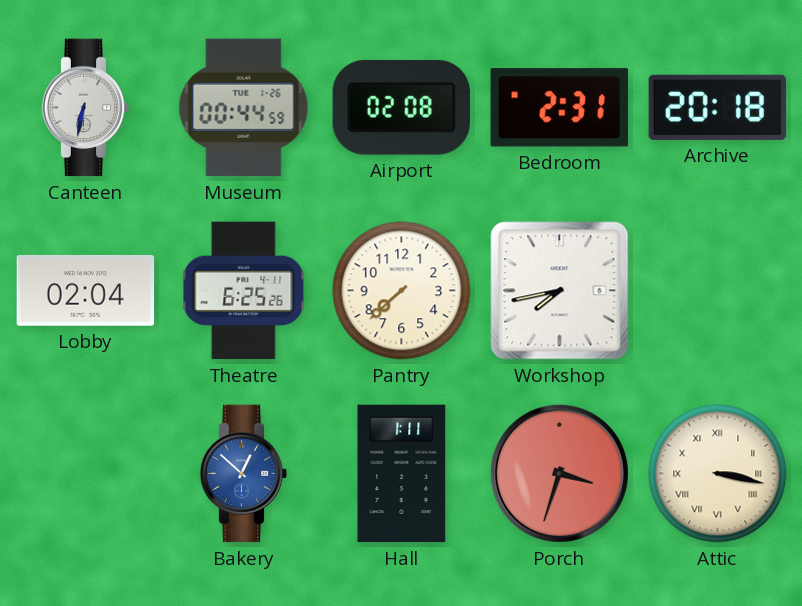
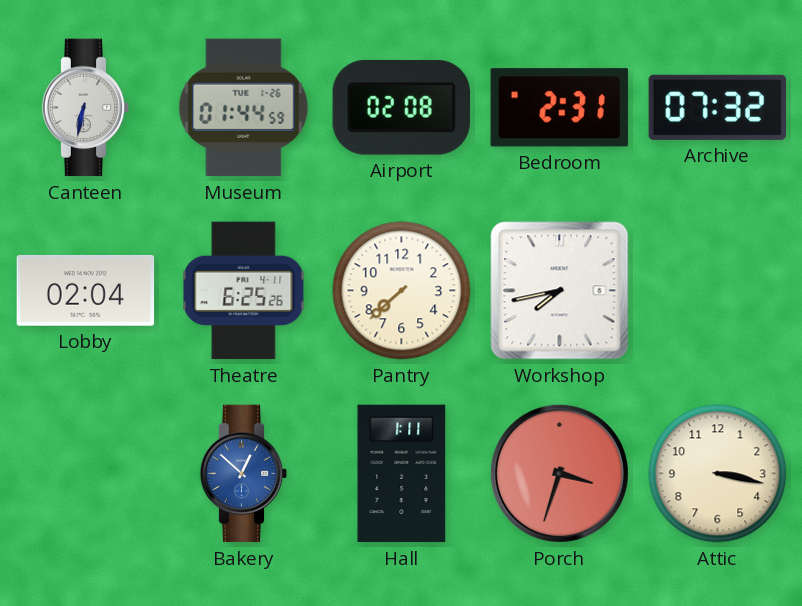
Museum: 00:44 -> 01:44
Archive: 20:18 -> 07:32
Attic numerals: Roman -> Arabic
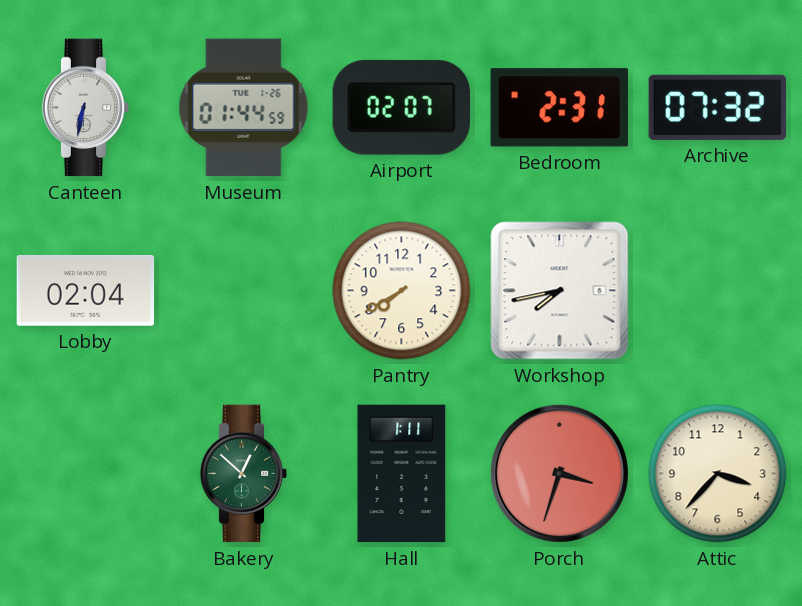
Airport: 02:08 -> 02:07
Theatre: 6:25 -> none
Pantry: 7:38 -> 7:40
Bakery dial: blue -> green
Attic: 3:17 -> 3:37
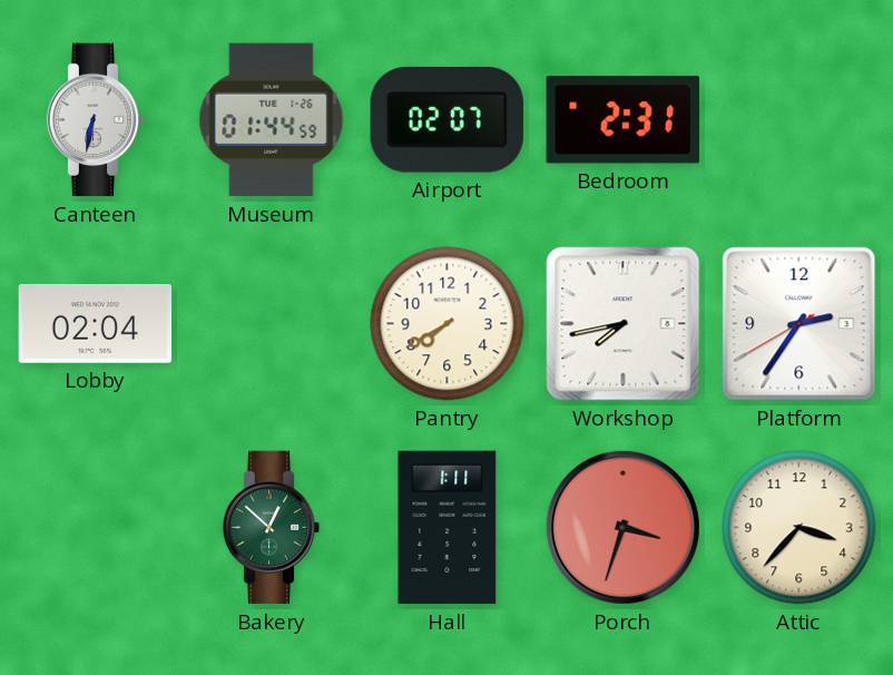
Archive: 07:32 -> none
Platform: none -> 2:35
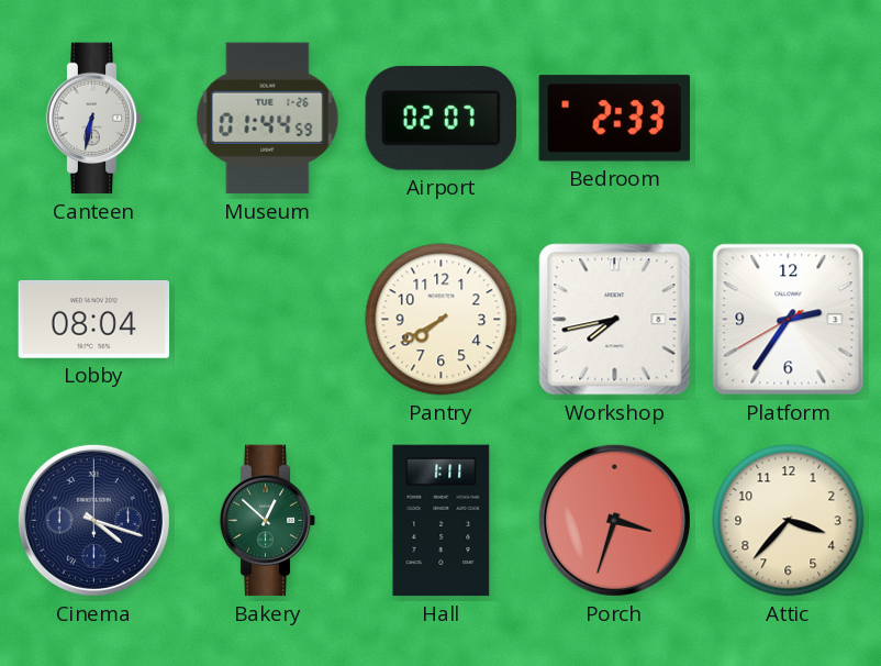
Bedroom: 2:31 -> 2:33
Lobby: 02:04 -> 08:04
Cinema: none -> 4:18
